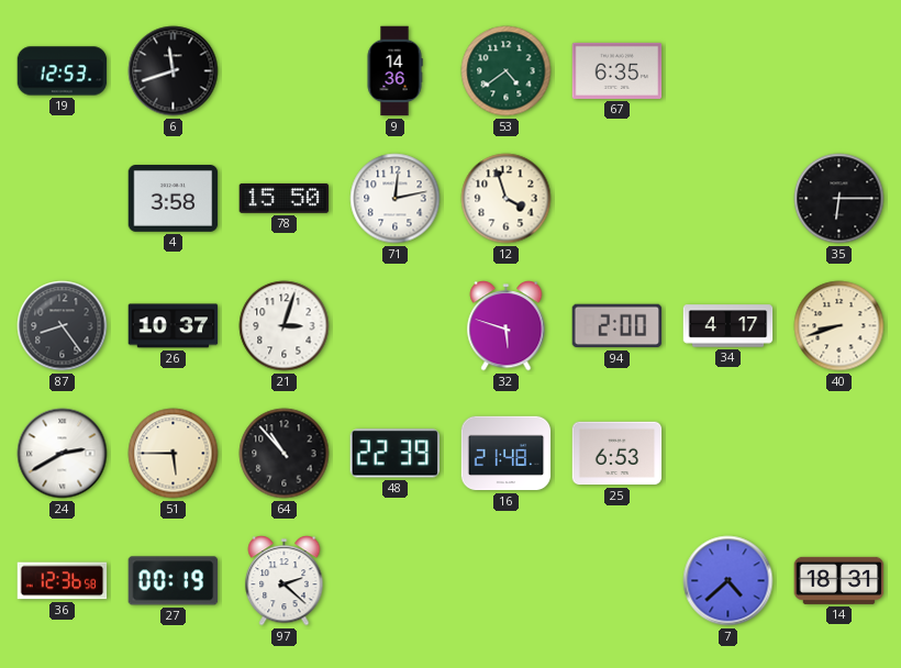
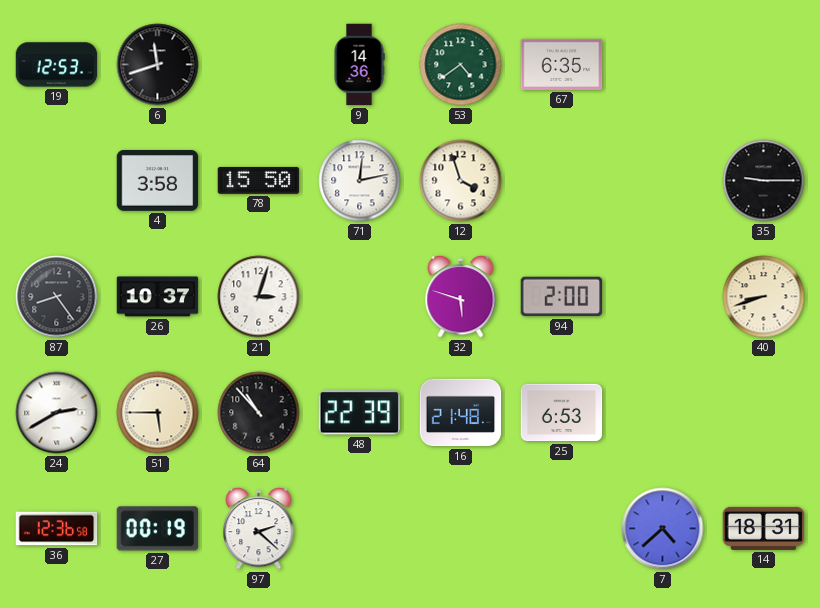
35: 6:15 -> 9:15
34: 4:17 -> none
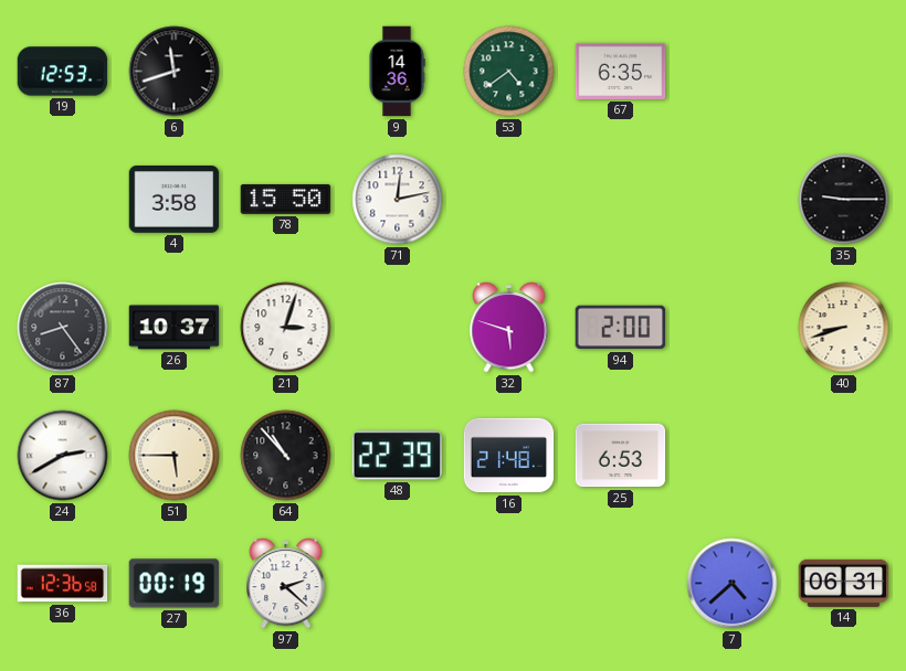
12: 3:57 -> none
14: 18:31 -> 06:31
